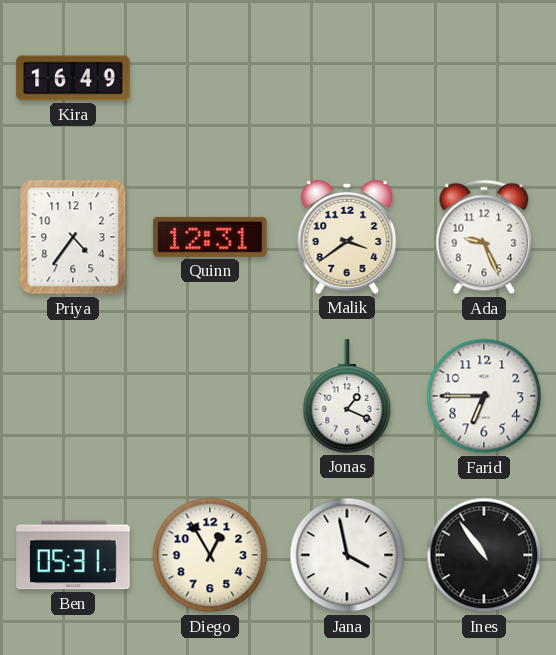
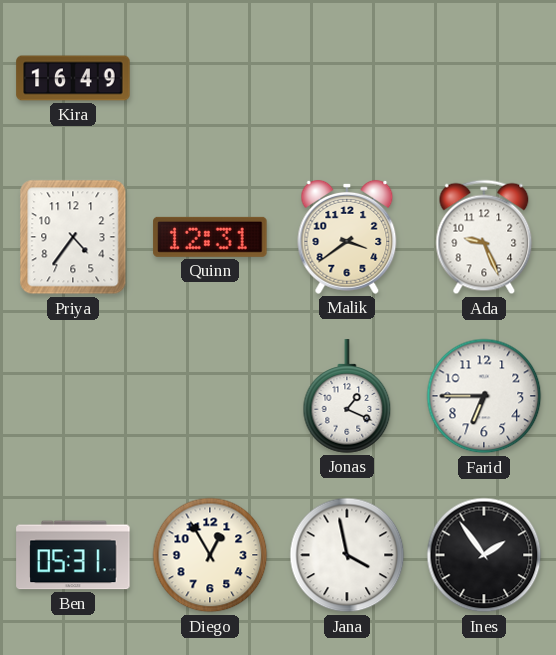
Ines: 10:54 -> 1:54
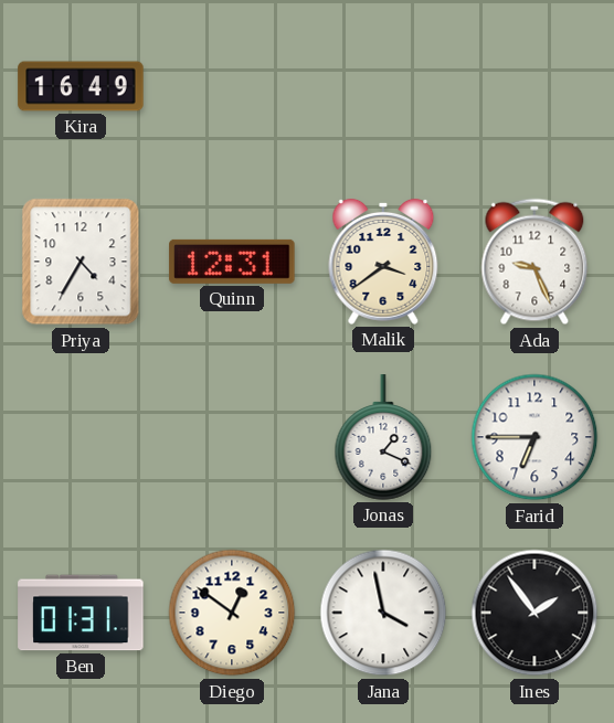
Priya: 4:36 -> 4:35
Ben: 05:31 -> 01:31
Diego: 12:55 -> 12:51
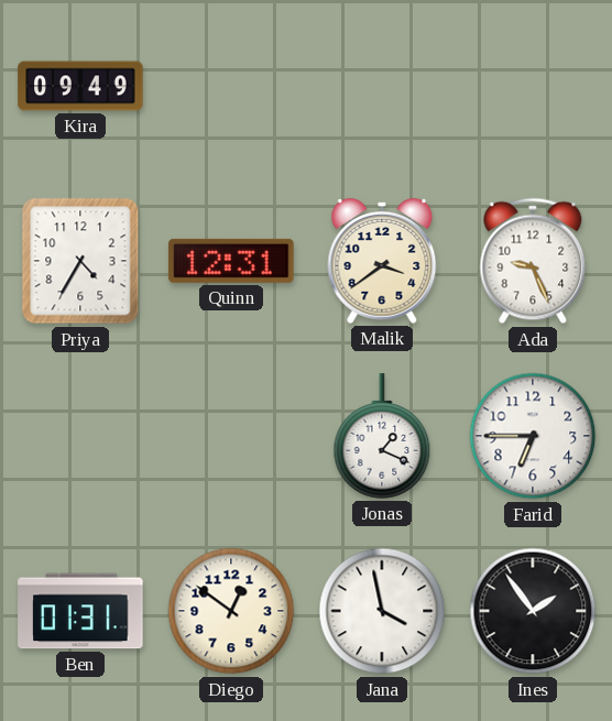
Kira: 16:49 -> 09:49
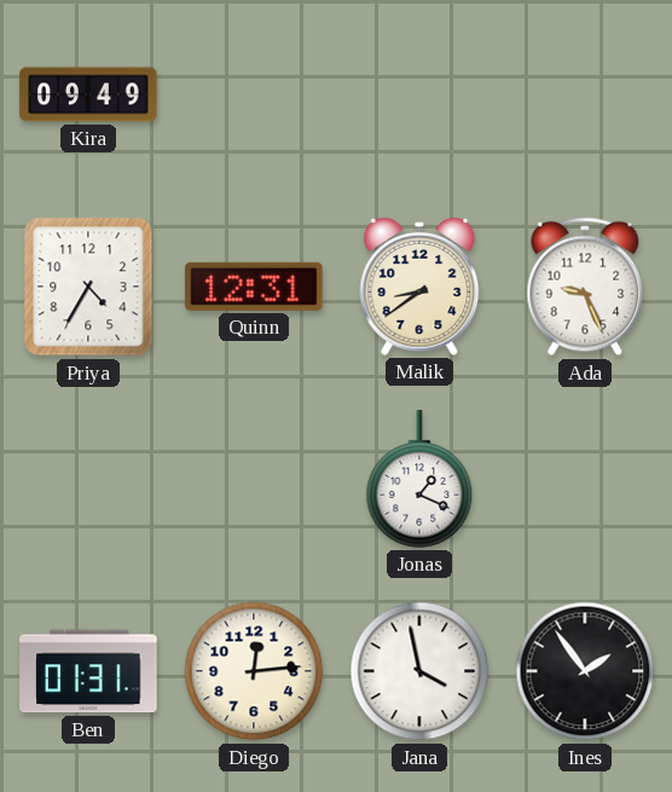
Malik: 3:39 -> 8:39
Farid: 6:45 -> none
Diego: 12:51 -> 12:14
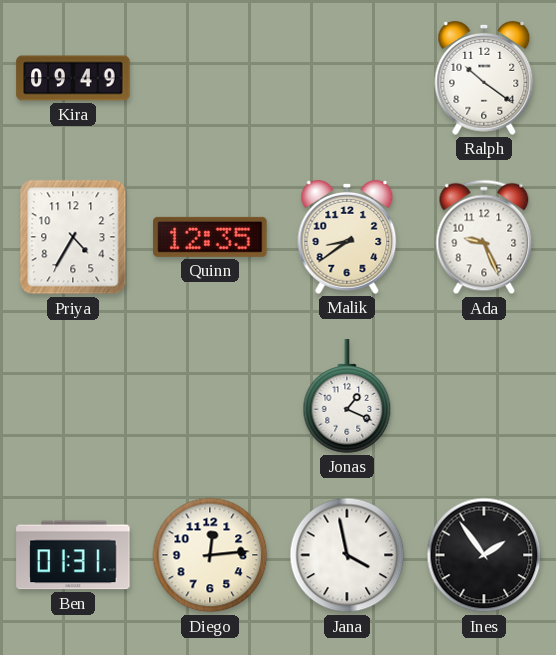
Ralph: none -> 10:21
Quinn: 12:31 -> 12:35
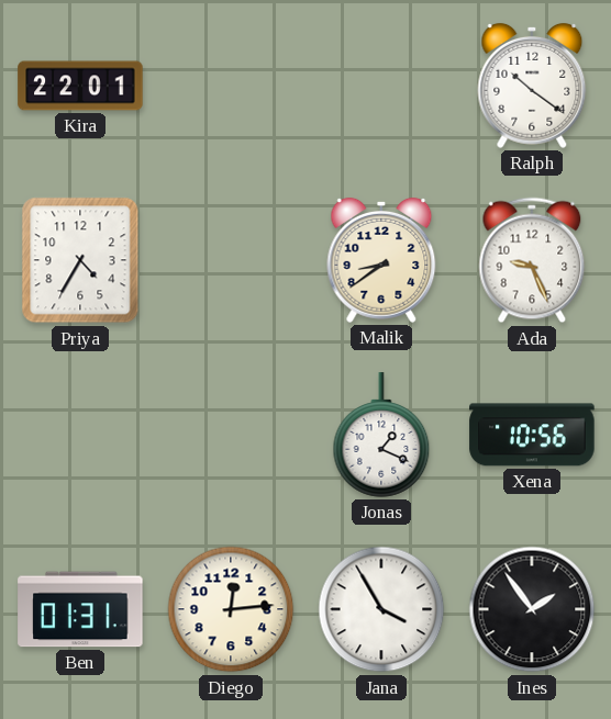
Kira: 09:49 -> 22:01
Quinn: 12:35 -> none
Xena: none -> 10:56
Jana: 3:58 -> 3:55
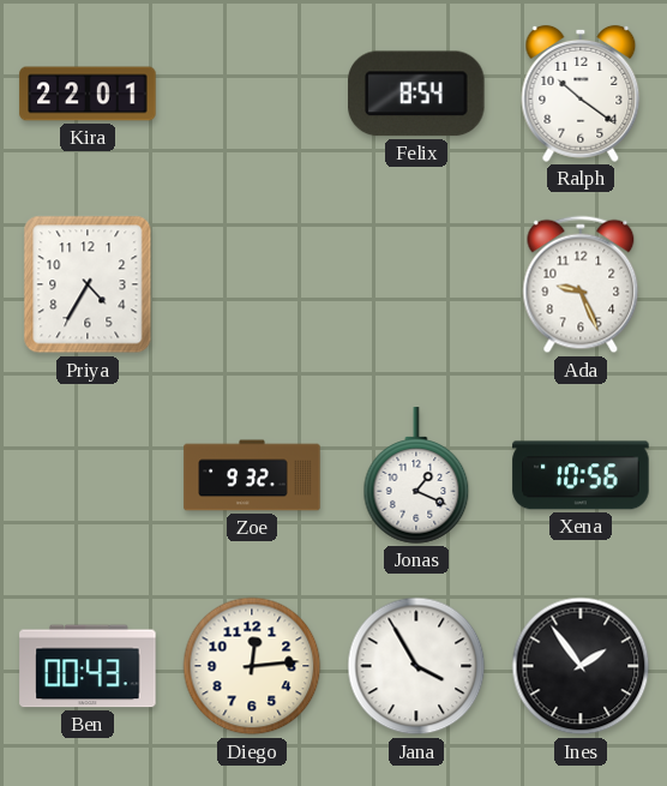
Felix: none -> 8:54
Malik: 8:39 -> none
Zoe: none -> 9:32
Ben: 01:31 -> 00:43
